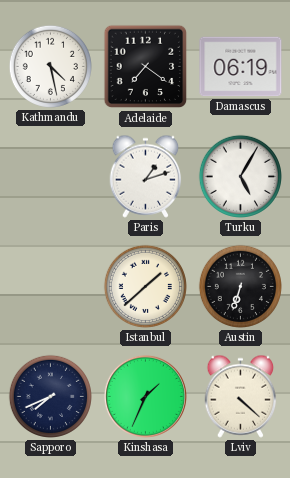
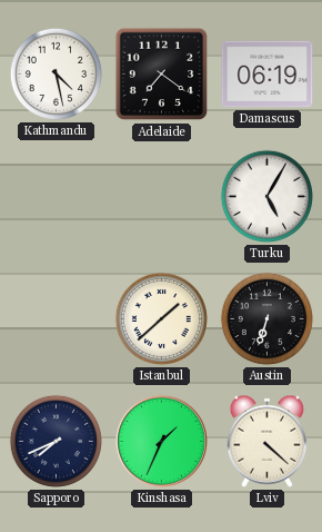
Paris: 1:12 -> none
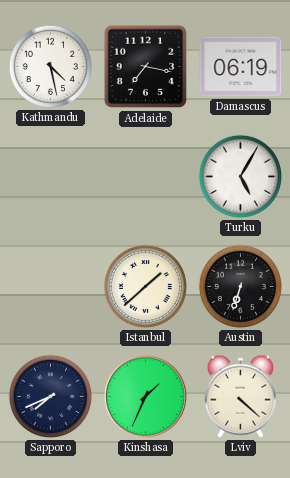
Adelaide: 7:21 -> 7:17
